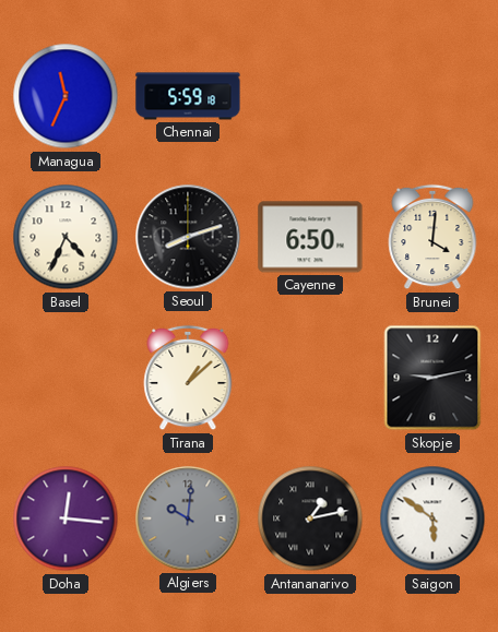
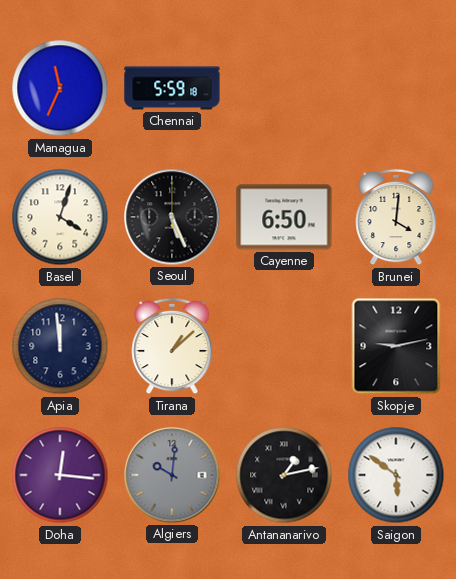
Basel: 4:34 -> 4:03
Seoul: 8:12 -> 5:26
Apia: none -> 11:59
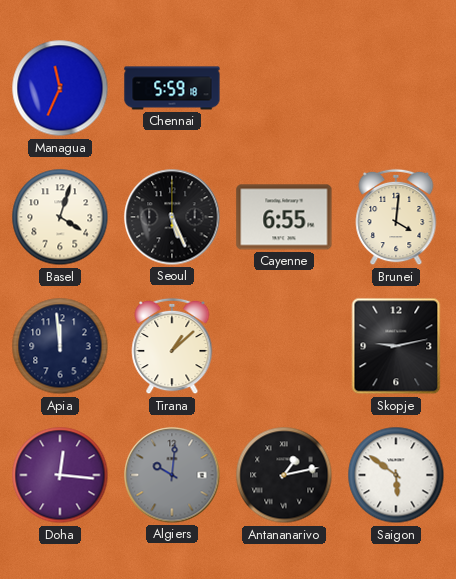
Cayenne: 6:50 -> 6:55
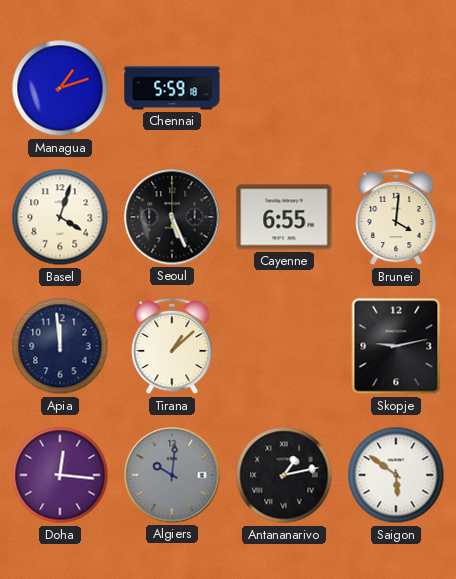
Managua: 11:34 -> 1:12
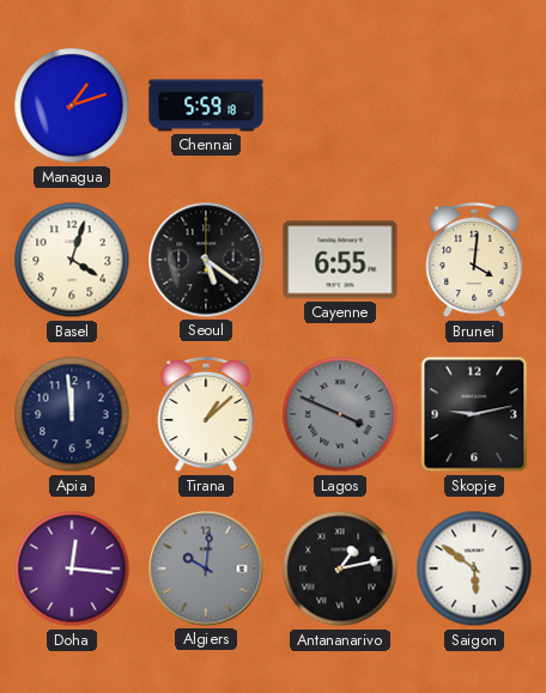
Seoul: 5:26 -> 5:21
Lagos: none -> 3:49
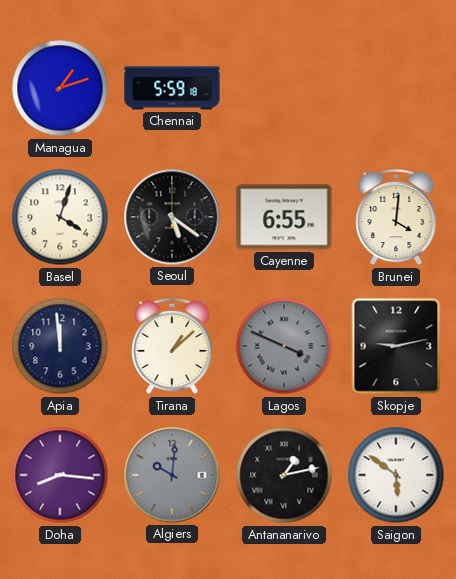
Doha: 12:16 -> 8:16
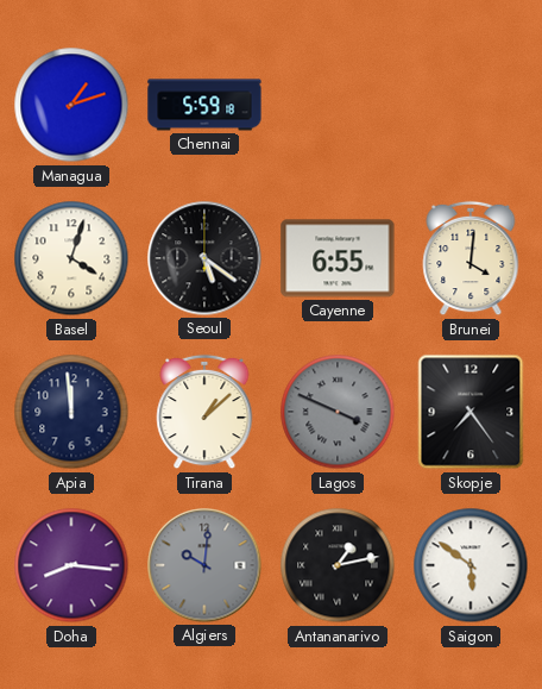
Skopje: 9:13 -> 7:24
